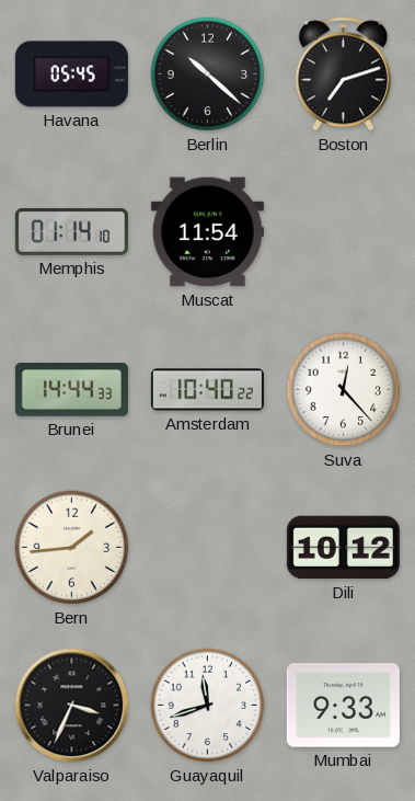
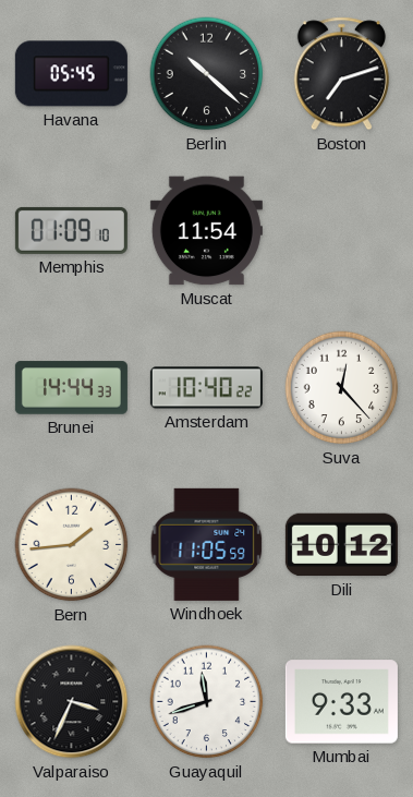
Memphis: 01:14 -> 01:09
Windhoek: none -> 11:05
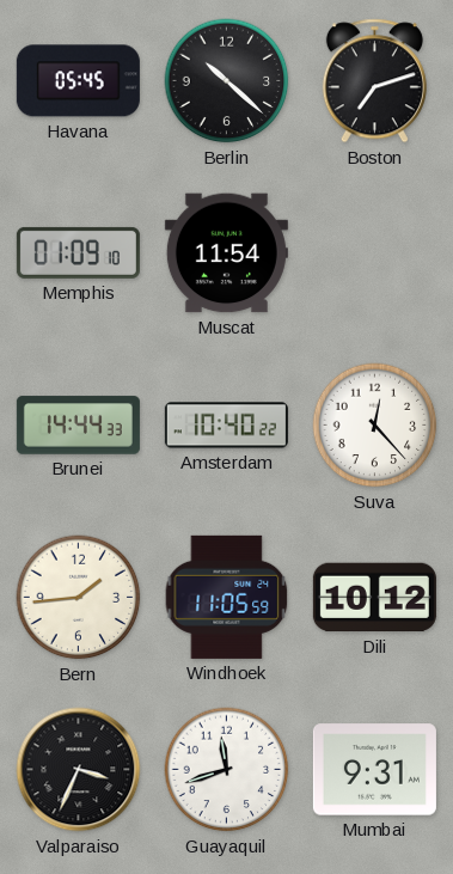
Mumbai: 9:33 -> 9:31
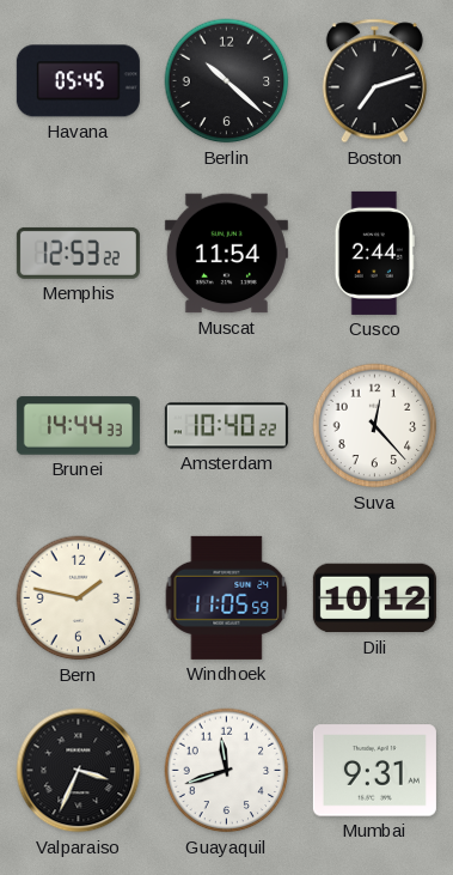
Memphis: 01:09 -> 12:53
Cusco: none -> 2:44
Bern: 1:44 -> 1:47
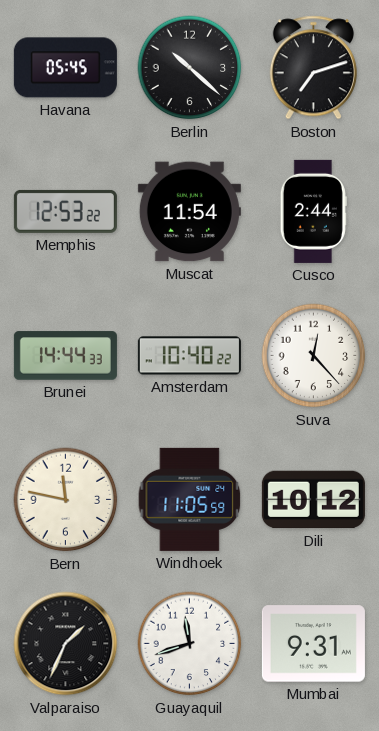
Bern: 1:47 -> 11:47
Valparaiso: 3:34 -> 1:34
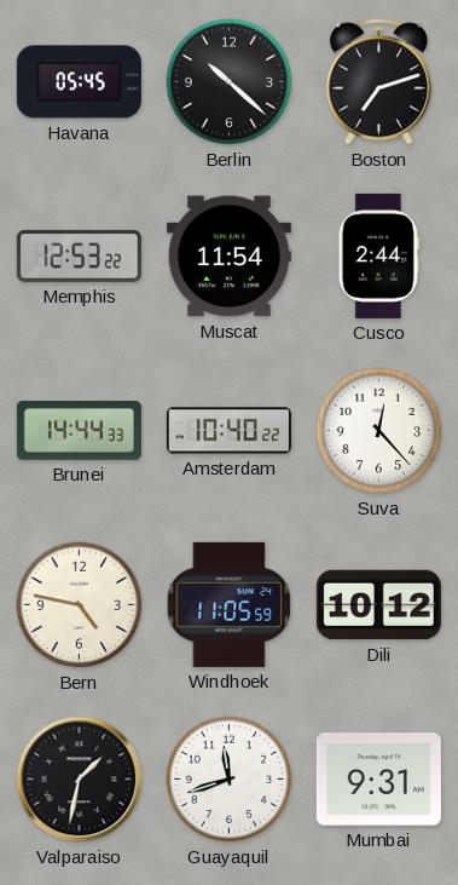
Bern: 11:47 -> 4:47
Valparaiso: 1:34 -> 1:32
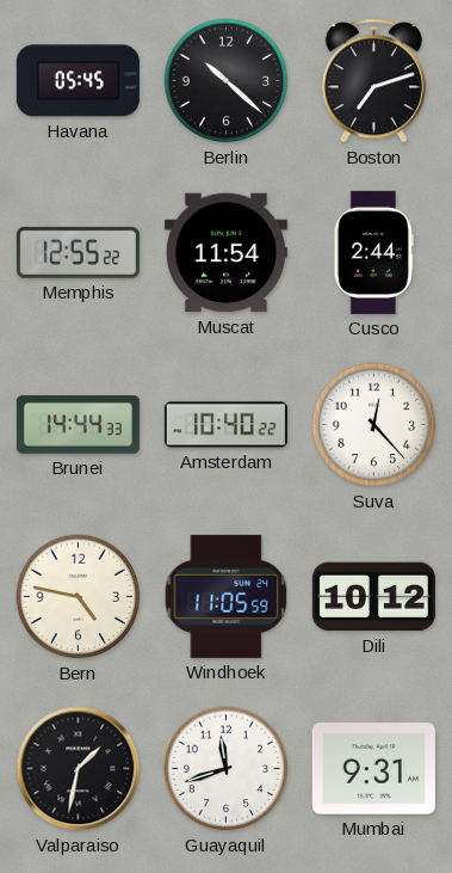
Memphis: 12:53 -> 12:55
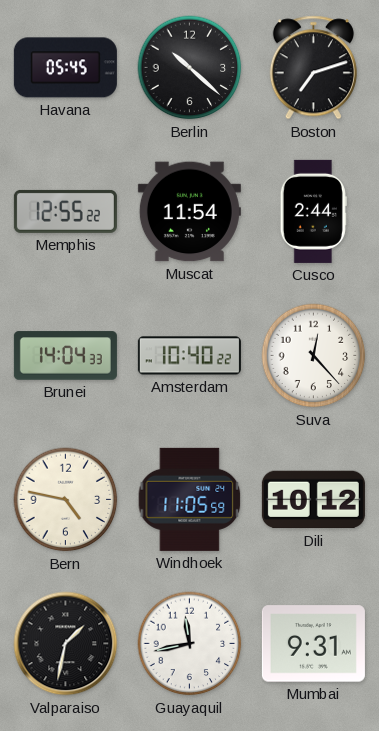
Brunei: 14:44 -> 14:04
Guayaquil: 11:42 -> 11:43
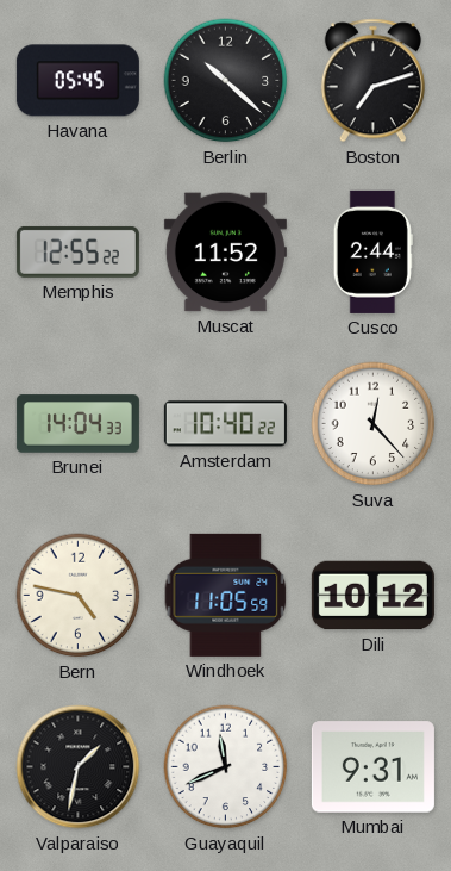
Muscat: 11:54 -> 11:52
Guayaquil: 11:43 -> 11:41
